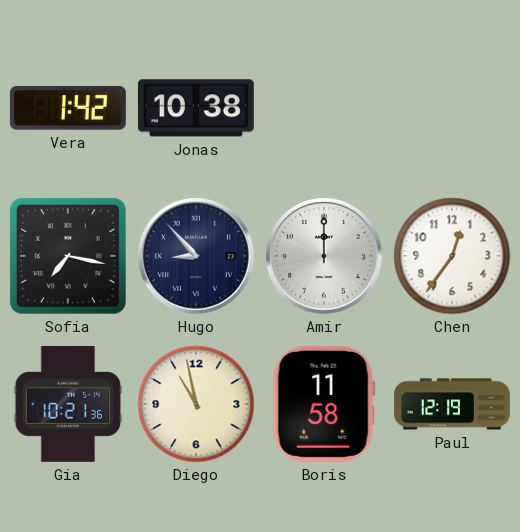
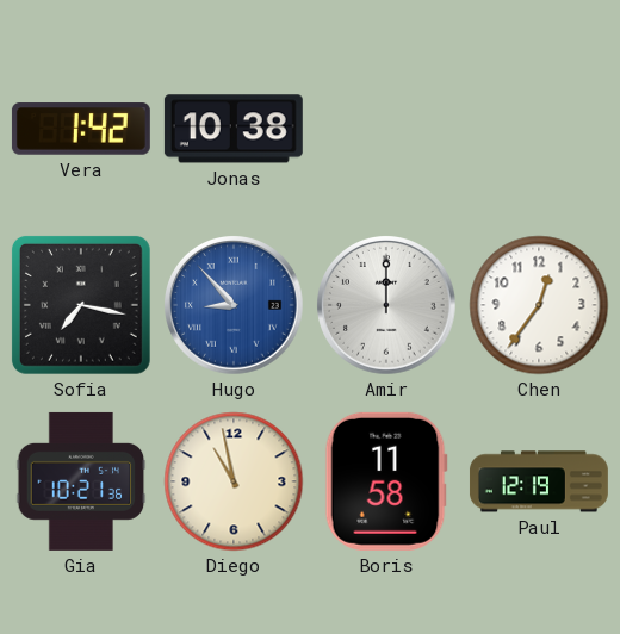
Hugo dial: navy -> blue
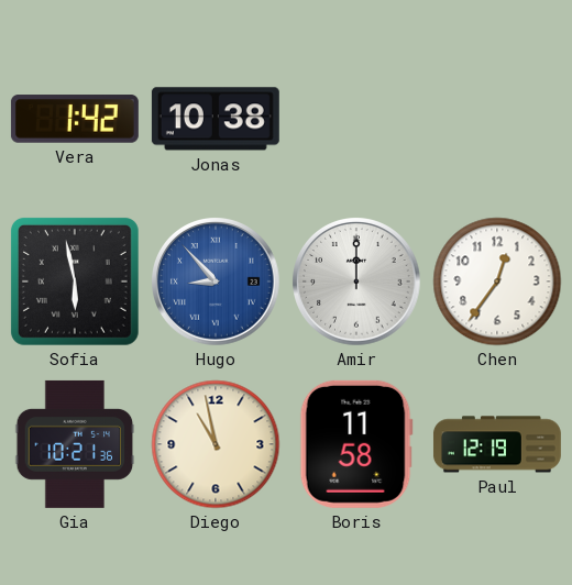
Sofia: 7:17 -> 5:58
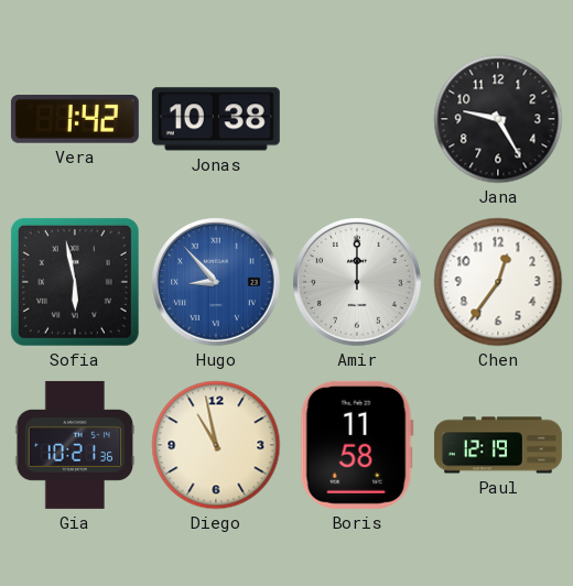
Jana: none -> 9:25
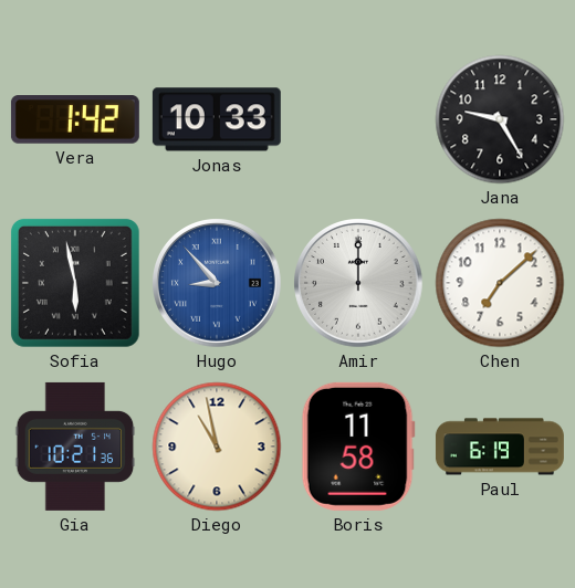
Jonas: 10:38 -> 10:33
Chen: 12:36 -> 7:08
Paul: 12:19 -> 6:19
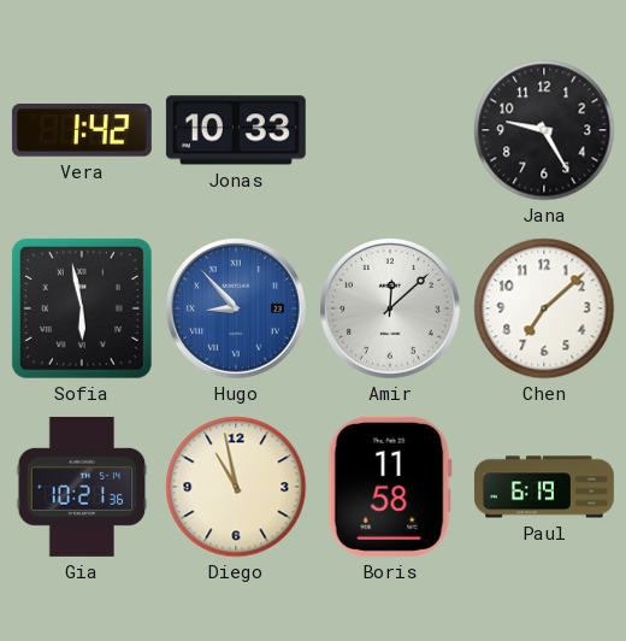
Amir: 12:00 -> 12:08
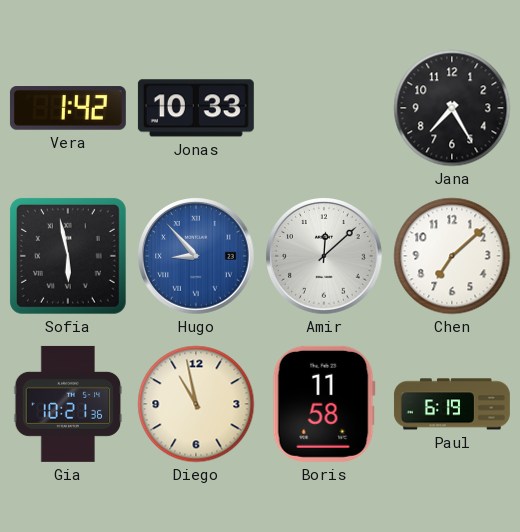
Jana: 9:25 -> 7:25
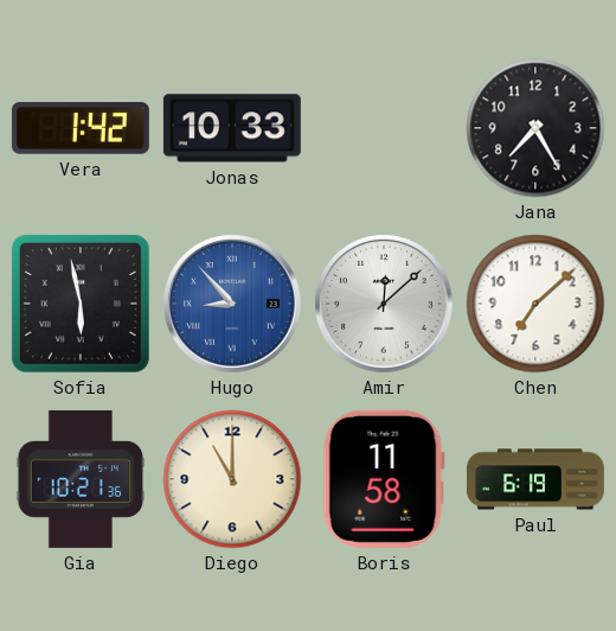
Diego: 10:58 -> 11:00
